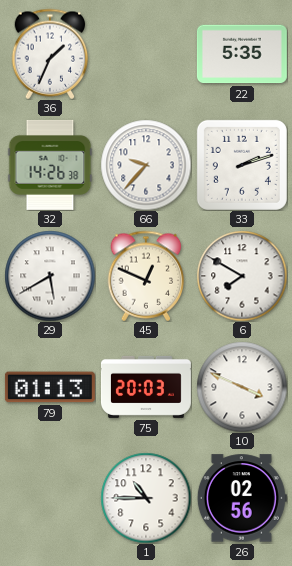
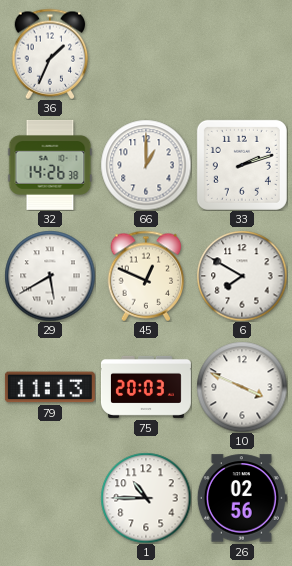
22: 5:35 -> none
66: 9:37 -> 1:00
79: 01:13 -> 11:13
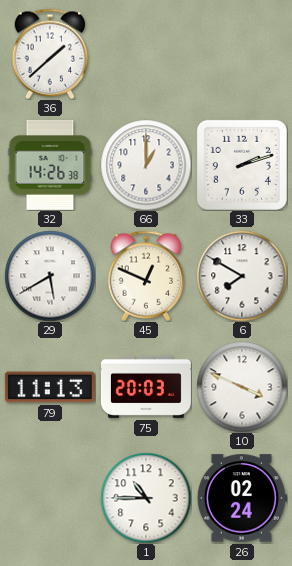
36: 1:34 -> 1:38
26: 02:56 -> 02:24
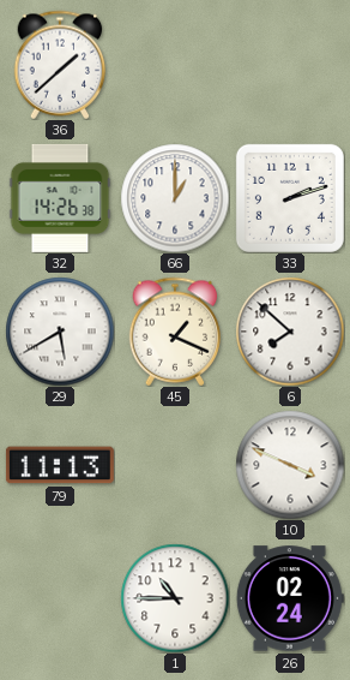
45: 12:49 -> 1:19
6: 7:50 -> 7:52
75: 20:03 -> none
